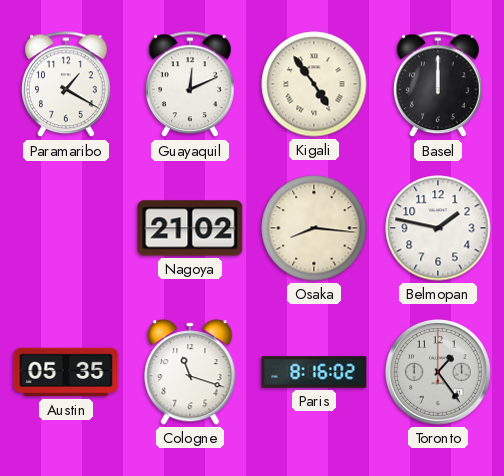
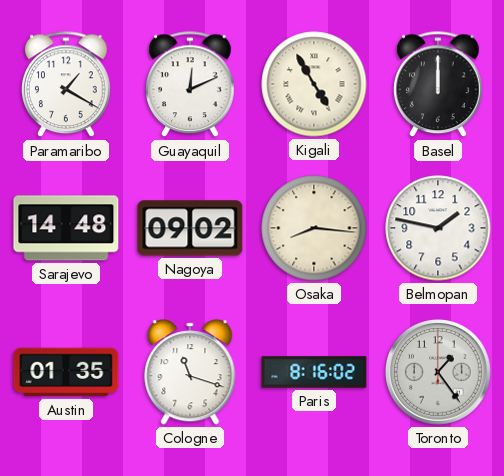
Kigali: 4:54 -> 4:55
Sarajevo: none -> 14:48
Nagoya: 21:02 -> 09:02
Austin: 05:35 -> 01:35
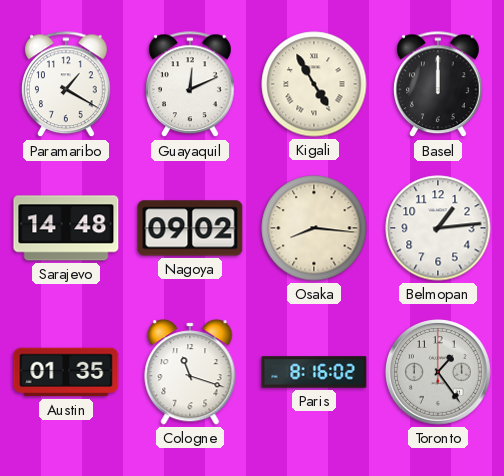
Belmopan: 1:47 -> 1:14
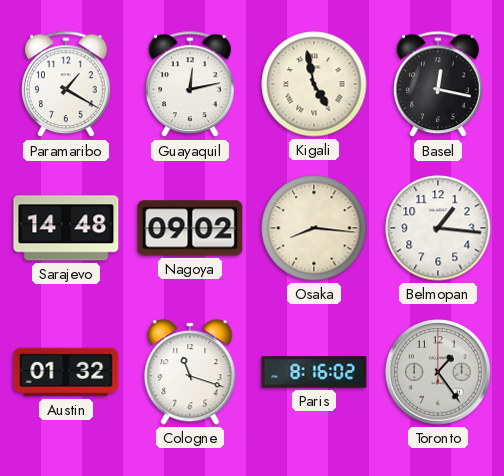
Guayaquil: 12:11 -> 12:13
Kigali: 4:55 -> 4:58
Basel: 12:00 -> 12:17
Belmopan: 1:14 -> 1:16
Austin: 01:35 -> 01:32
